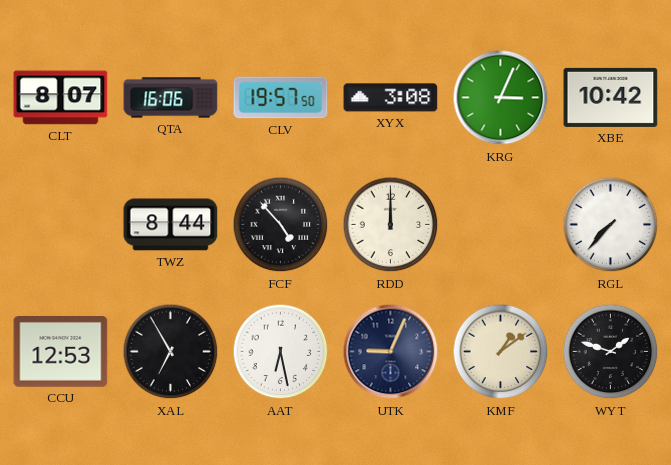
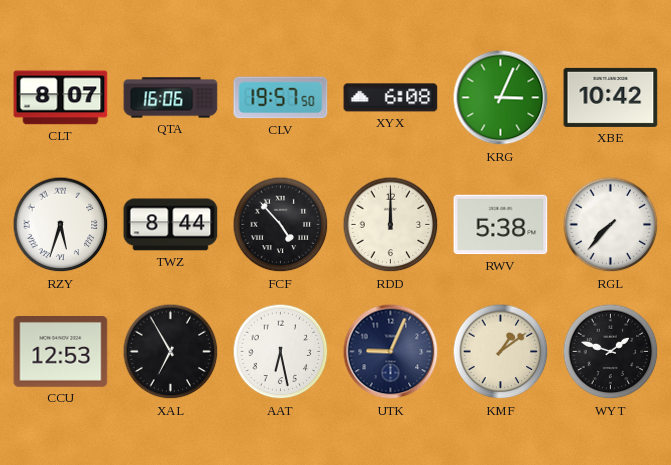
XYX: 3:08 -> 6:08
RZY: none -> 5:33
RWV: none -> 5:38
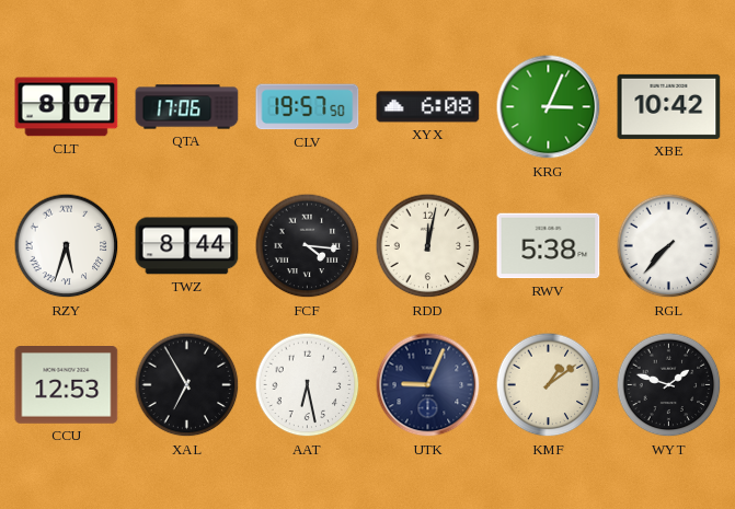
QTA: 16:06 -> 17:06
FCF: 4:53 -> 4:16
RDD: 12:00 -> 12:02
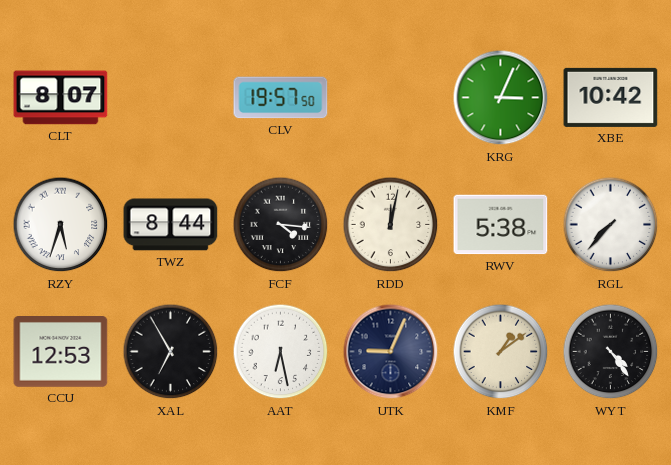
QTA: 17:06 -> none
XYX: 6:08 -> none
WYT: 1:48 -> 4:24
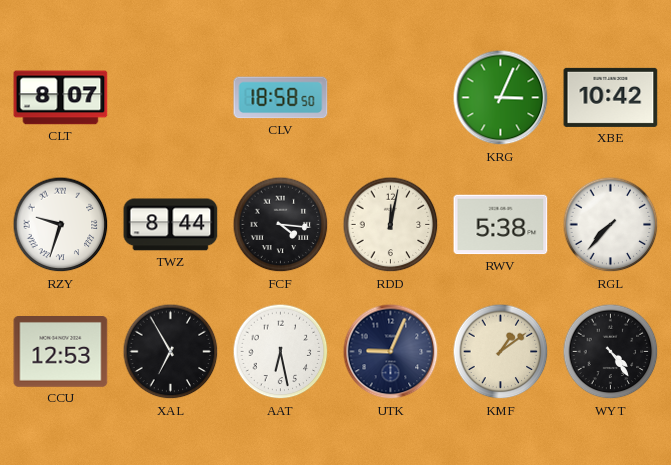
CLV: 19:57 -> 18:58
RZY: 5:33 -> 9:33
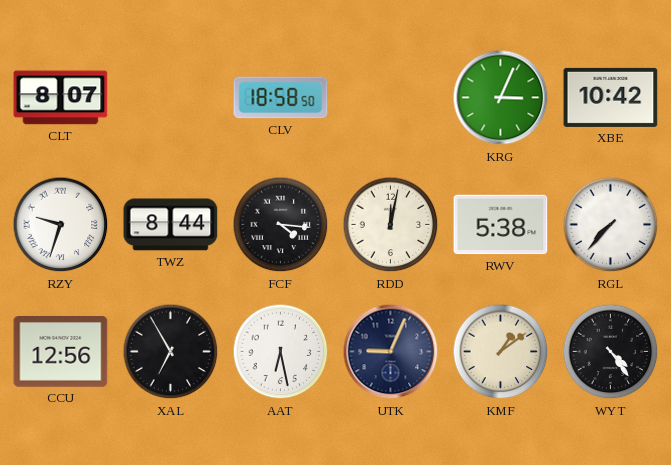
CCU: 12:53 -> 12:56
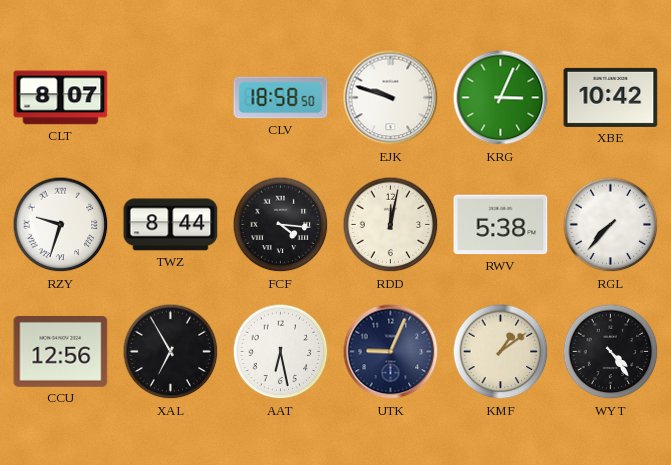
EJK: none -> 9:48
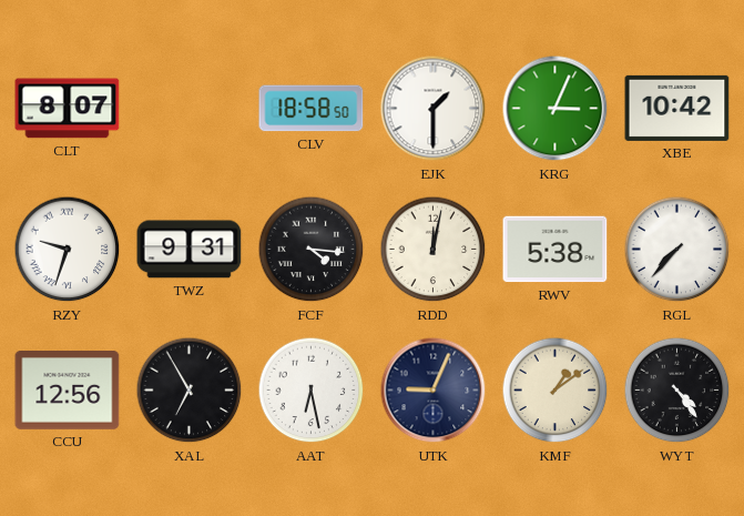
EJK: 9:48 -> 1:30
TWZ: 8:44 -> 9:31
